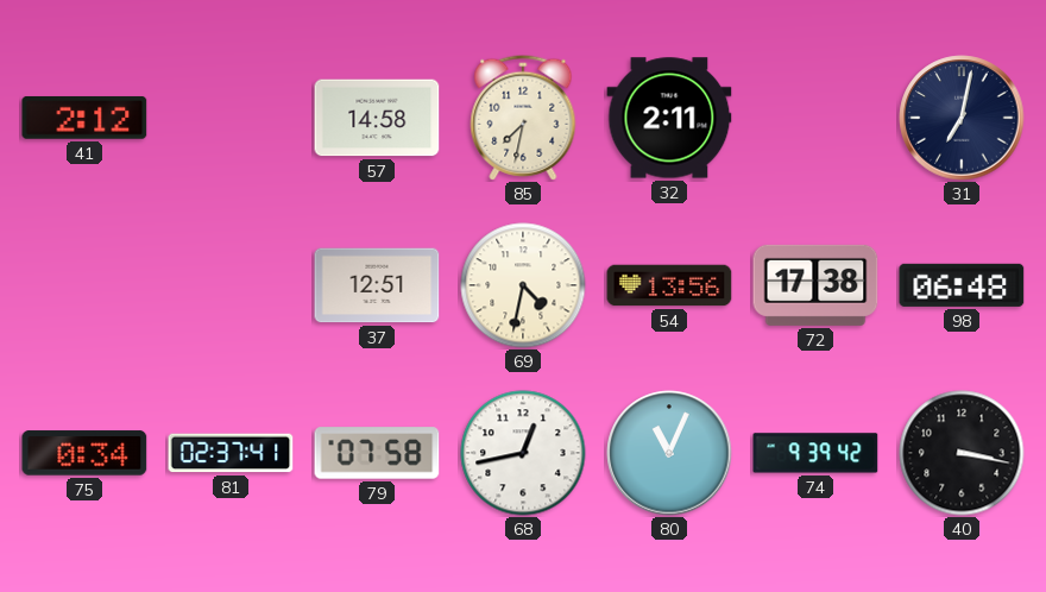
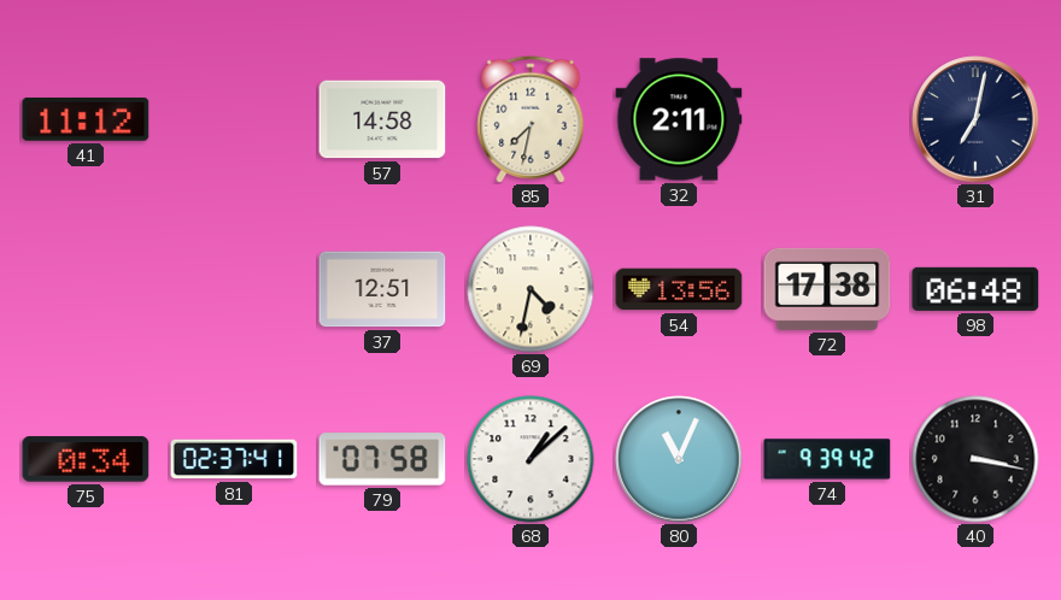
41: 2:12 -> 11:12
68: 12:43 -> 1:08
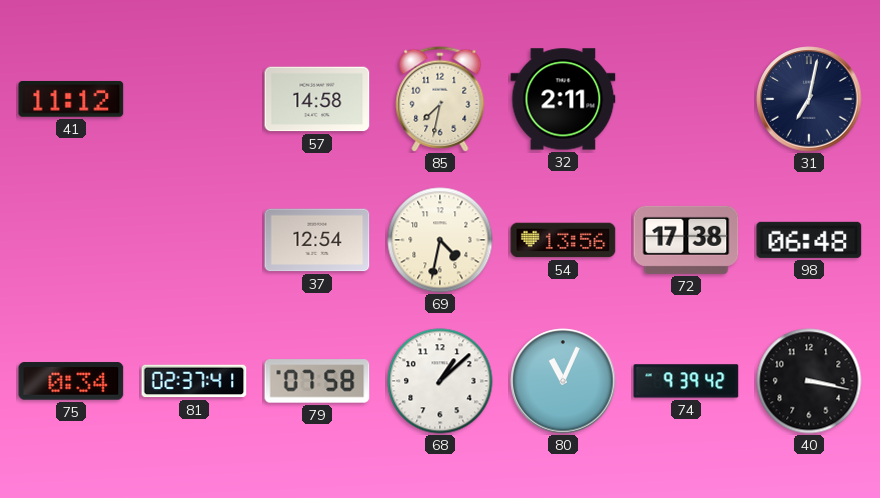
37: 12:51 -> 12:54
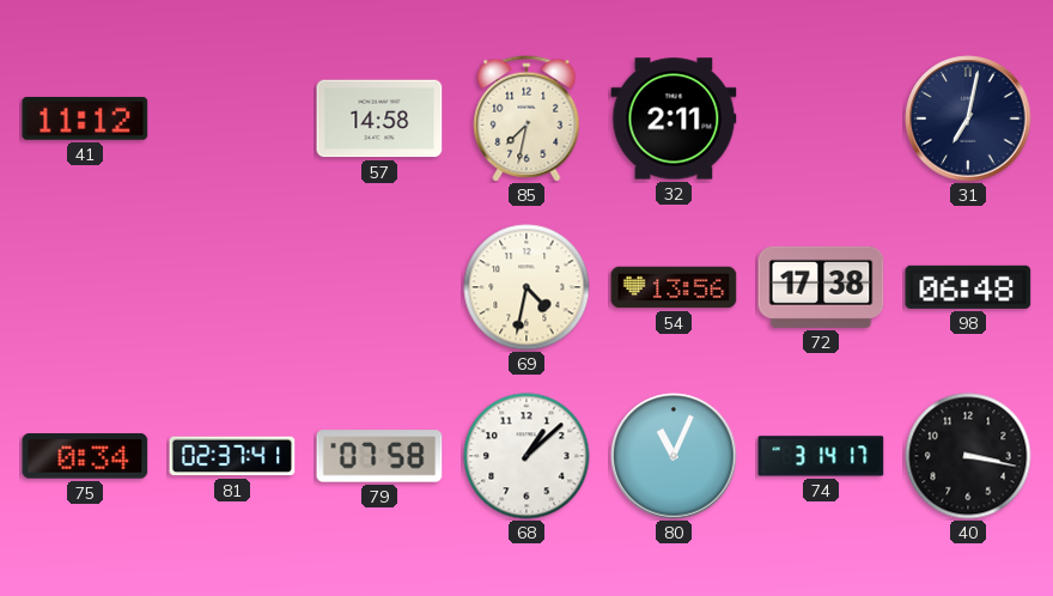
37: 12:54 -> none
74: 9:39 -> 3:14
